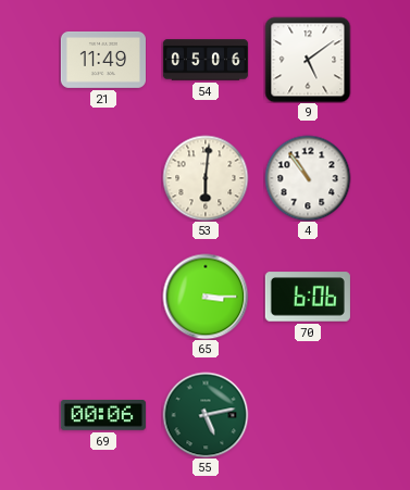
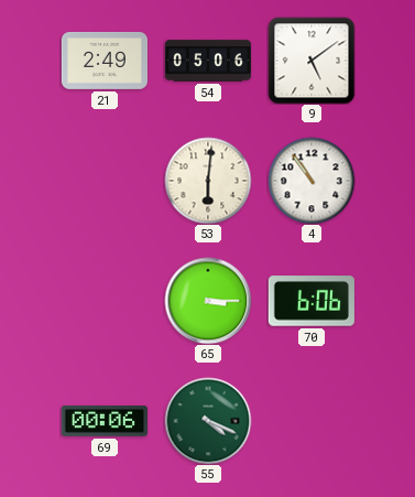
21: 11:49 -> 2:49
55: 5:13 -> 4:19
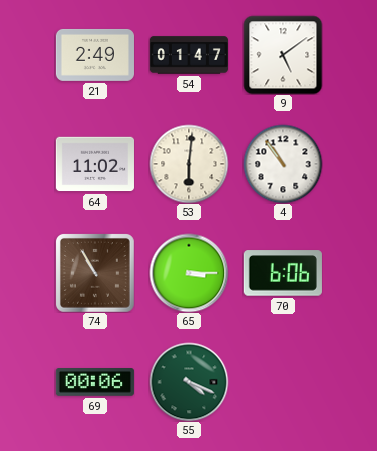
54: 05:06 -> 01:47
64: none -> 11:02
74: none -> 10:55
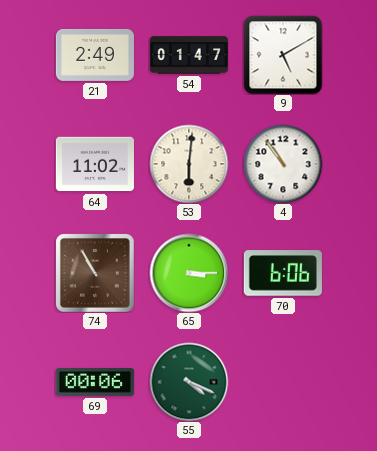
9: 5:09 -> 5:10
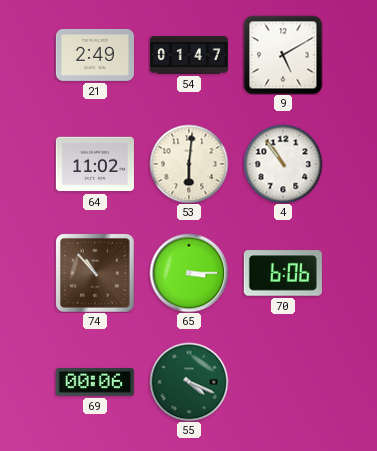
74: 10:55 -> 10:53
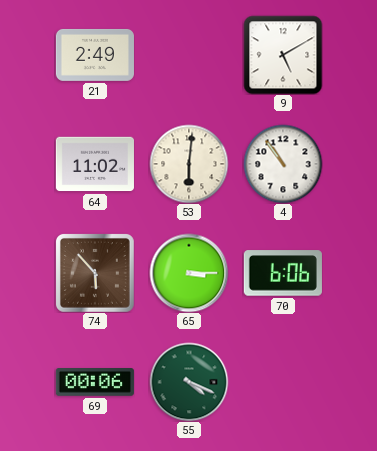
54: 01:47 -> none
74: 10:53 -> 5:53
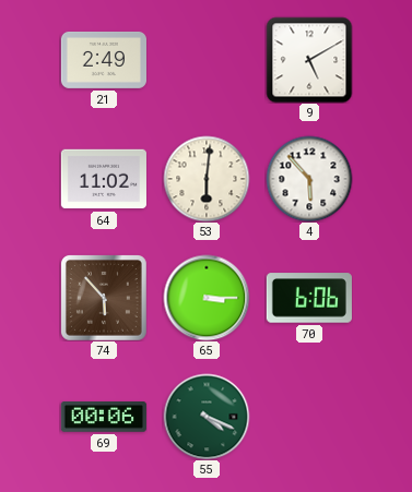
4: 10:54 -> 5:53
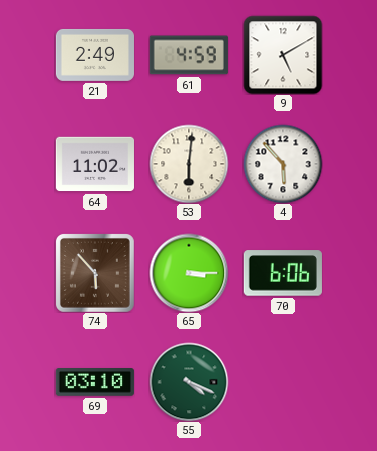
61: none -> 4:59
69: 00:06 -> 03:10
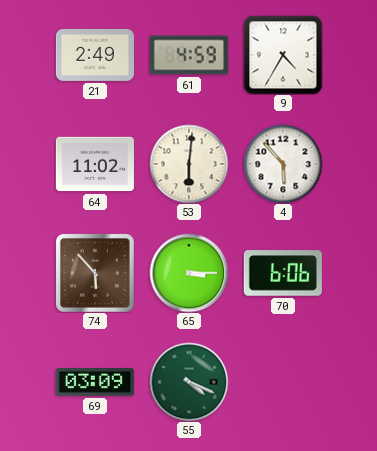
9: 5:10 -> 4:35
69: 03:10 -> 03:09
